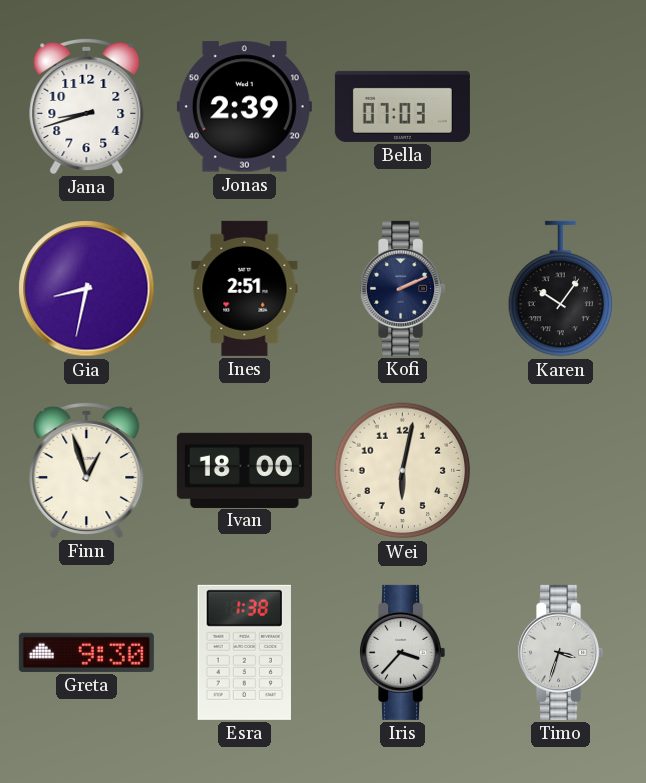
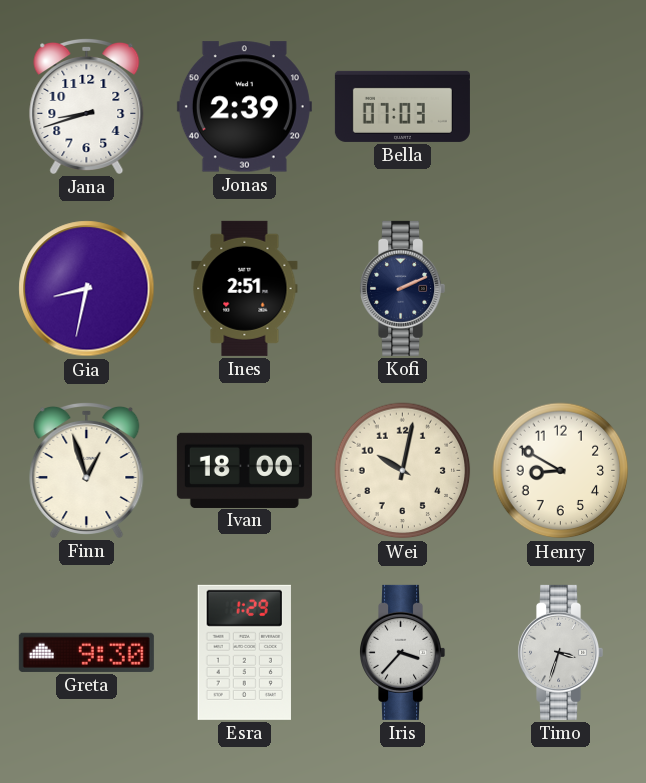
Karen: 10:06 -> none
Wei: 6:02 -> 10:02
Henry: none -> 8:50
Esra: 1:38 -> 1:29
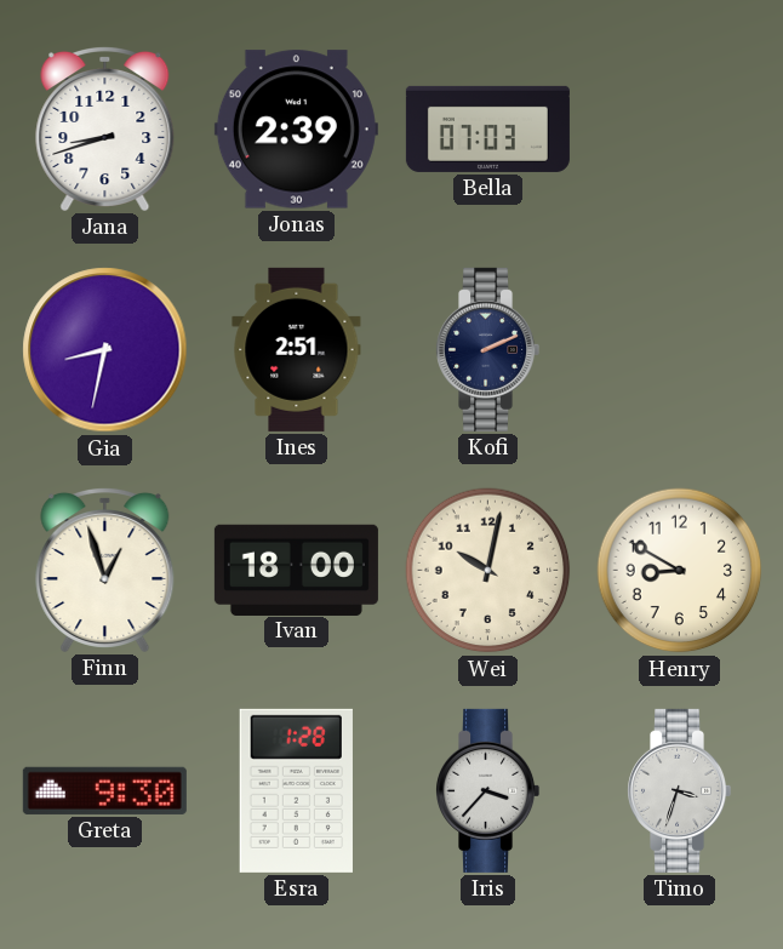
Esra: 1:29 -> 1:28
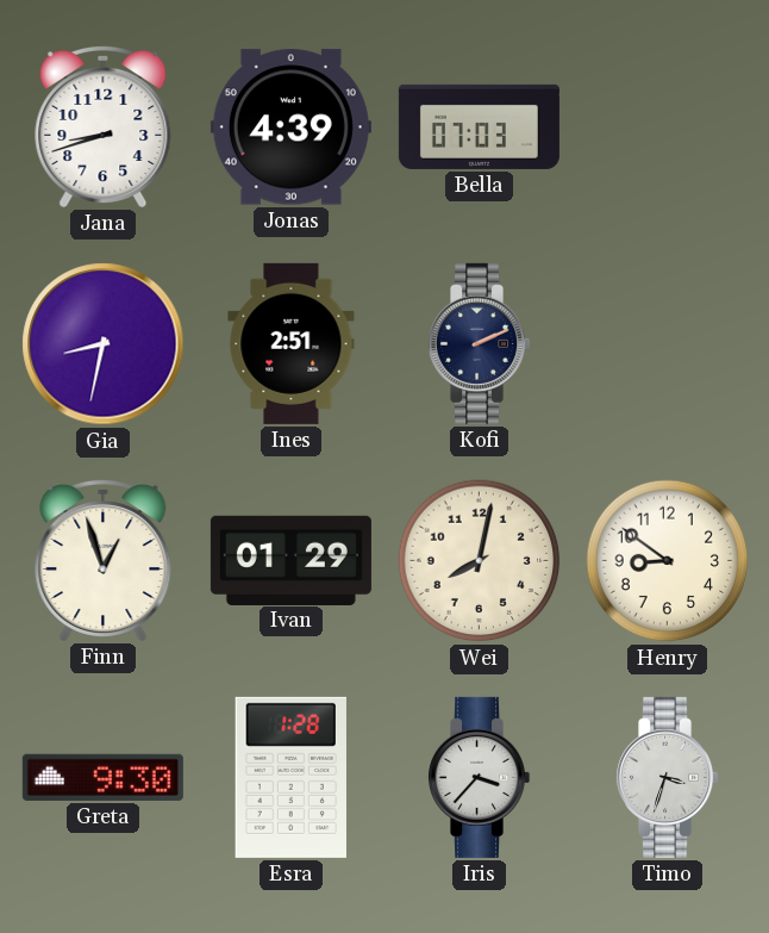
Jonas: 2:39 -> 4:39
Ivan: 18:00 -> 01:29
Wei: 10:02 -> 8:02
Henry: 8:50 -> 8:51
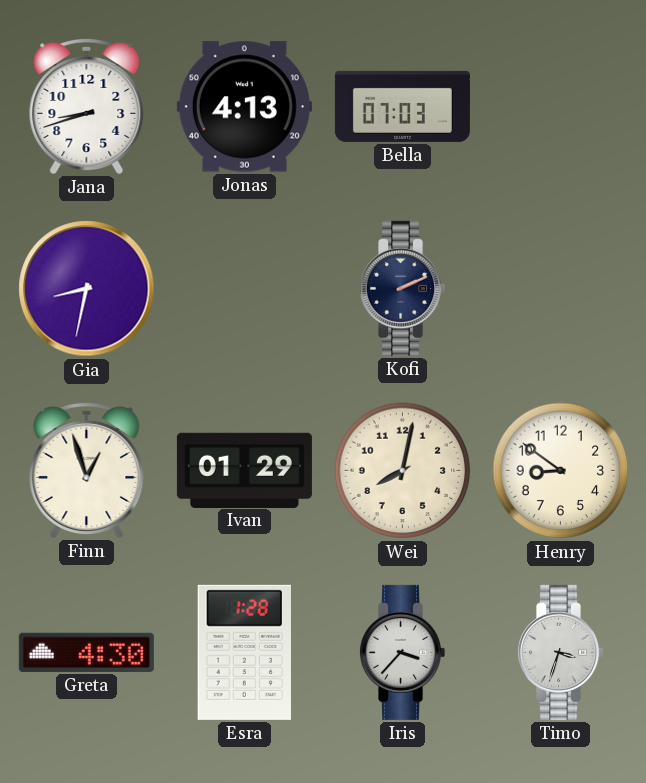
Jonas: 4:39 -> 4:13
Ines: 2:51 -> none
Greta: 9:30 -> 4:30
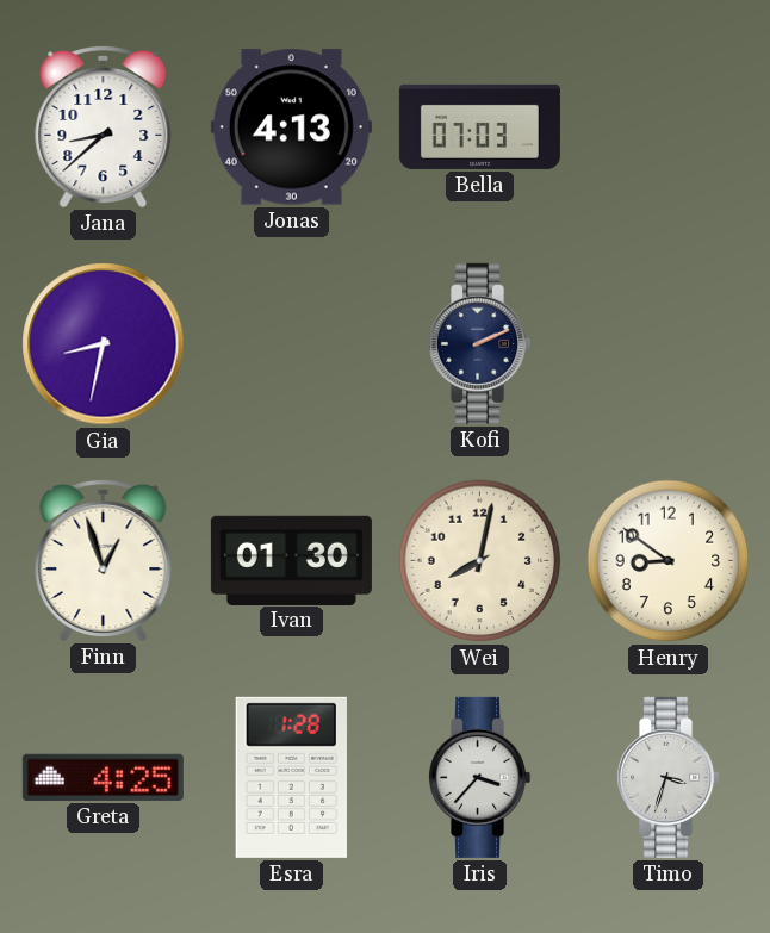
Jana: 8:42 -> 8:38
Ivan: 01:29 -> 01:30
Greta: 4:30 -> 4:25
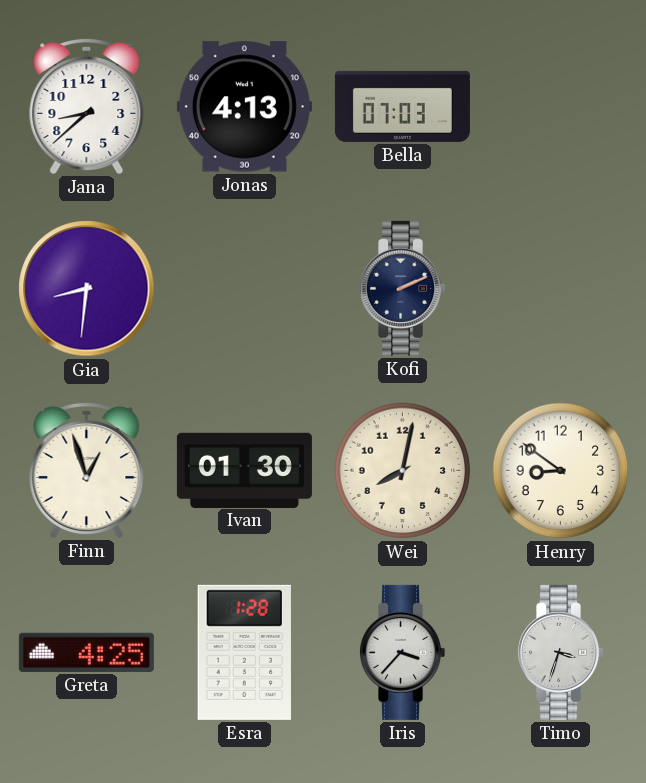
Gia: 8:32 -> 8:31
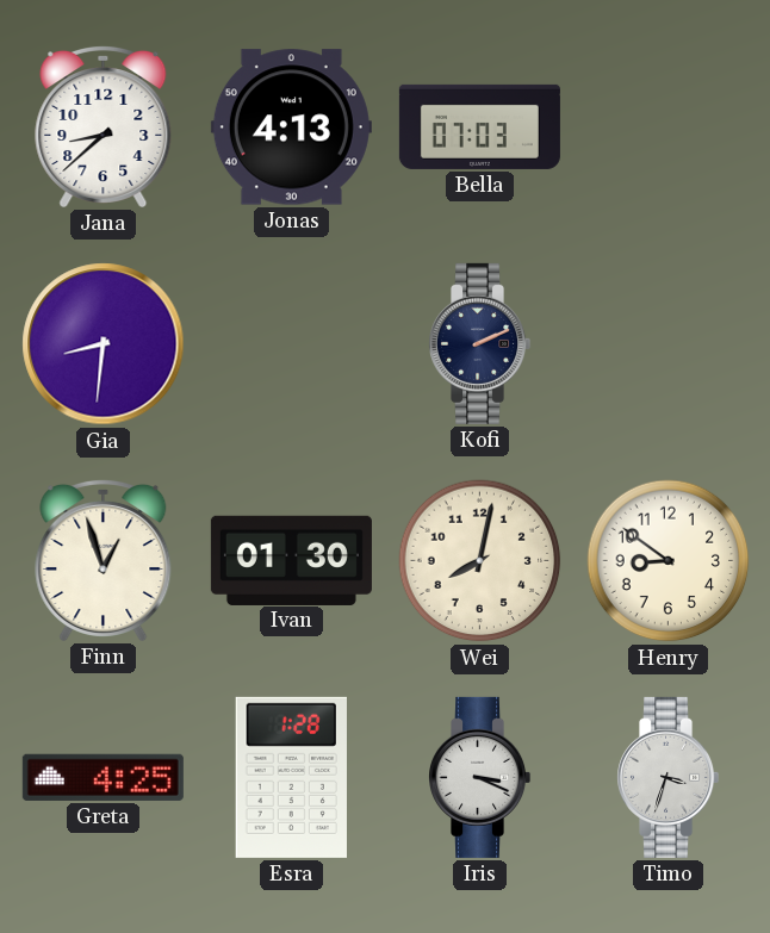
Iris: 3:37 -> 3:19
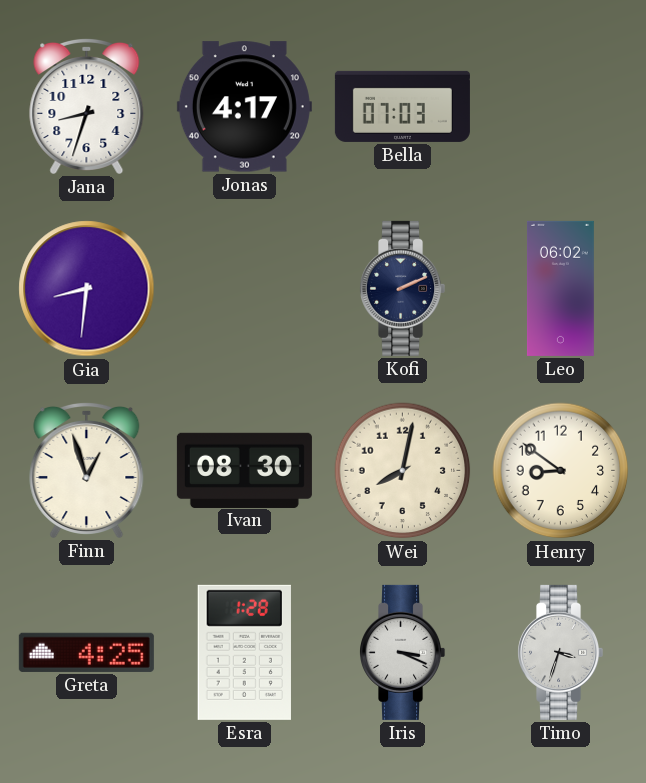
Jana: 8:38 -> 8:33
Jonas: 4:13 -> 4:17
Leo: none -> 06:02
Ivan: 01:30 -> 08:30
